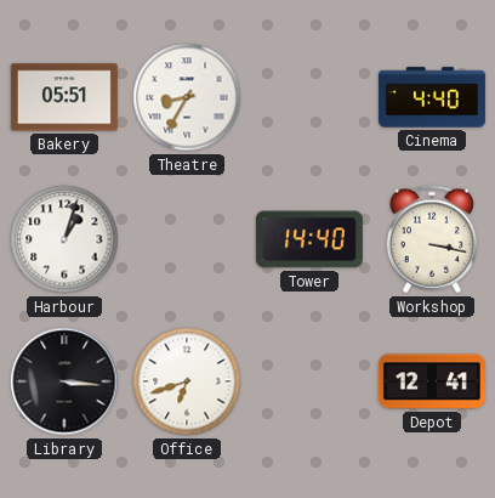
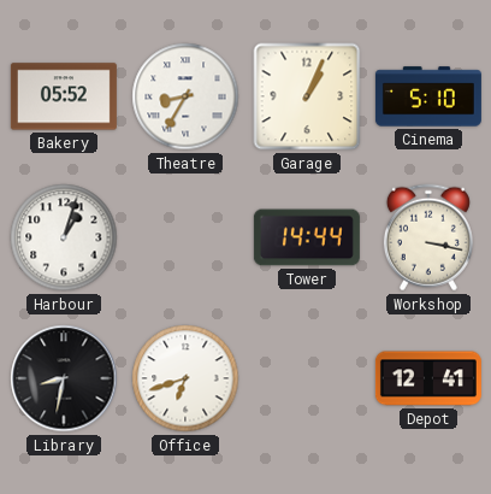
Bakery: 05:51 -> 05:52
Garage: none -> 1:04
Cinema: 4:40 -> 5:10
Tower: 14:40 -> 14:44
Library: 3:16 -> 8:32
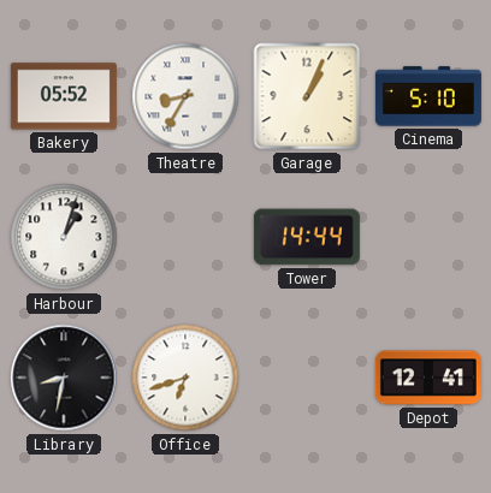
Workshop: 3:17 -> none
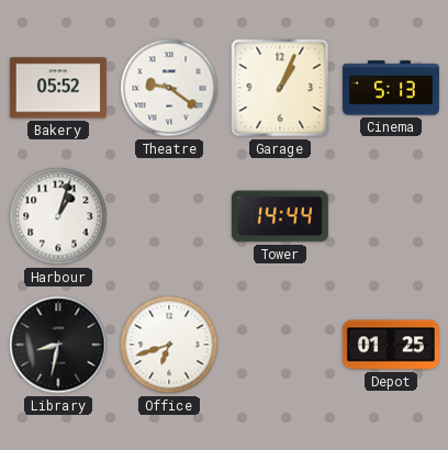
Theatre: 8:35 -> 9:21
Cinema: 5:10 -> 5:13
Depot: 12:41 -> 01:25
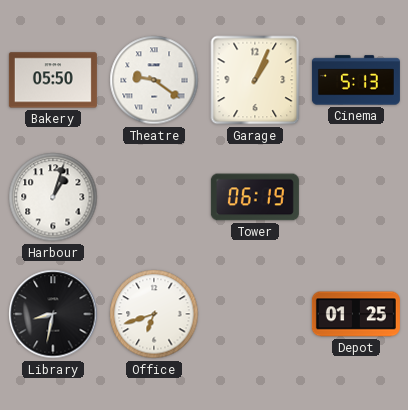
Bakery: 05:52 -> 05:50
Tower: 14:44 -> 06:19
